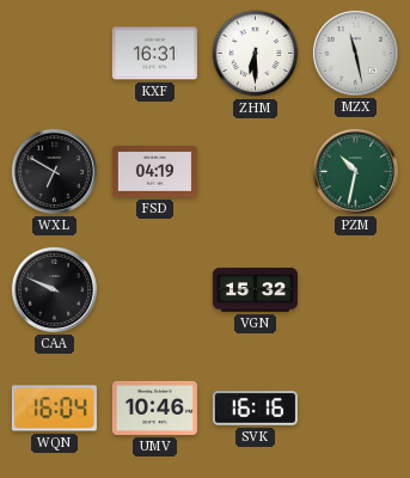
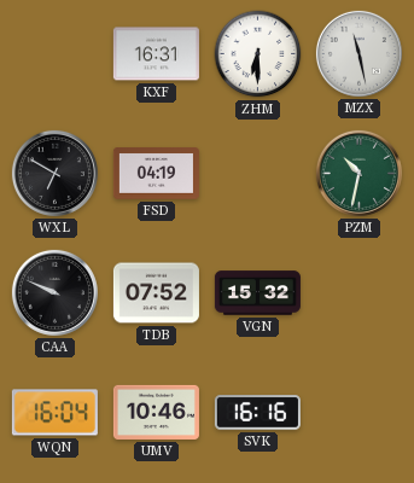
TDB: none -> 07:52
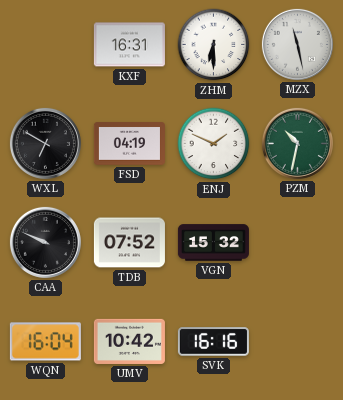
ENJ: none -> 1:49
UMV: 10:46 -> 10:42
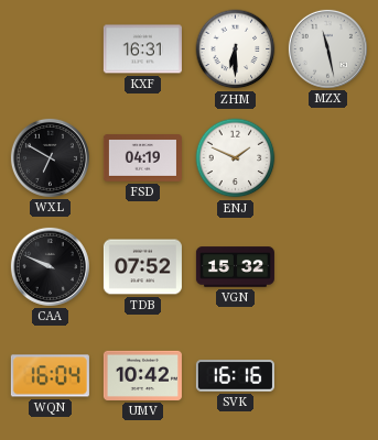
PZM: 10:32 -> none
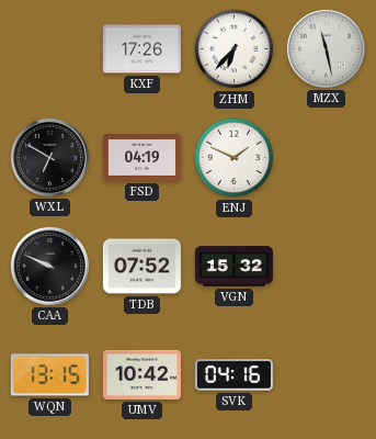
KXF: 16:31 -> 17:26
ZHM: 6:30 -> 6:37
WQN: 16:04 -> 13:15
SVK: 16:16 -> 04:16
